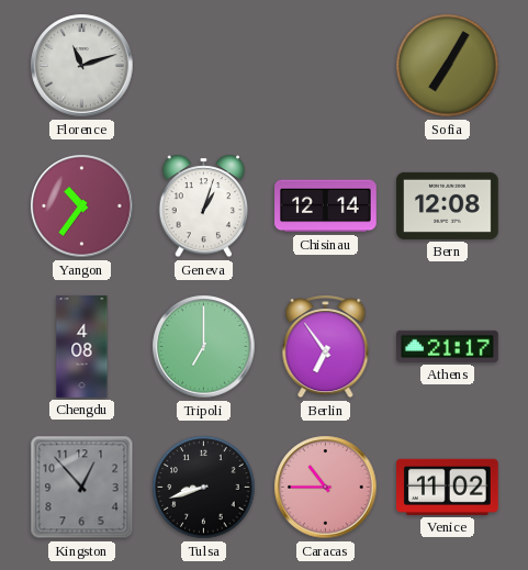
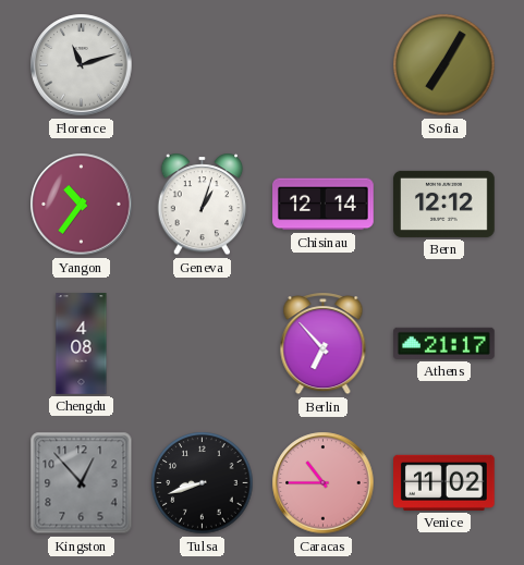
Bern: 12:08 -> 12:12
Tripoli: 7:00 -> none
Berlin: 6:54 -> 6:53
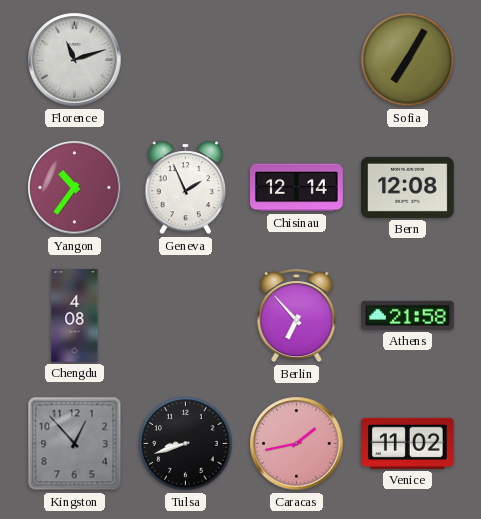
Geneva: 1:03 -> 1:56
Bern: 12:12 -> 12:08
Athens: 21:17 -> 21:58
Caracas: 10:45 -> 1:43
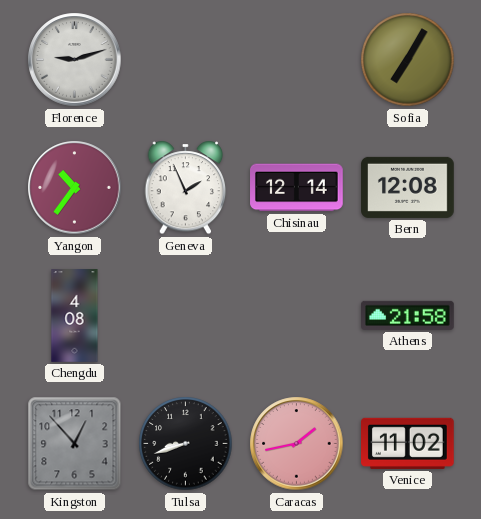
Florence: 11:12 -> 9:12
Berlin: 6:53 -> none
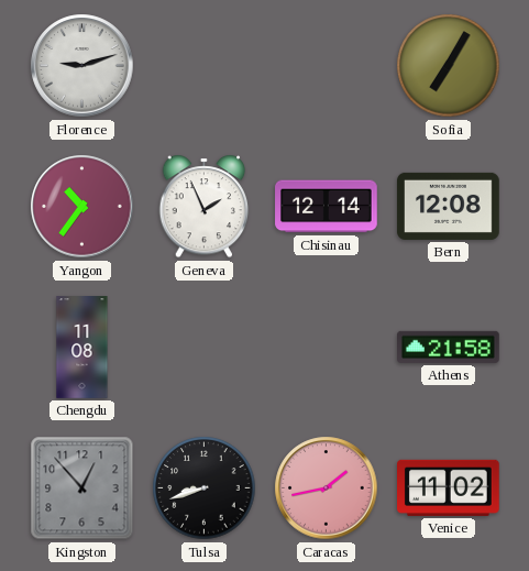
Chengdu: 4:08 -> 11:08
